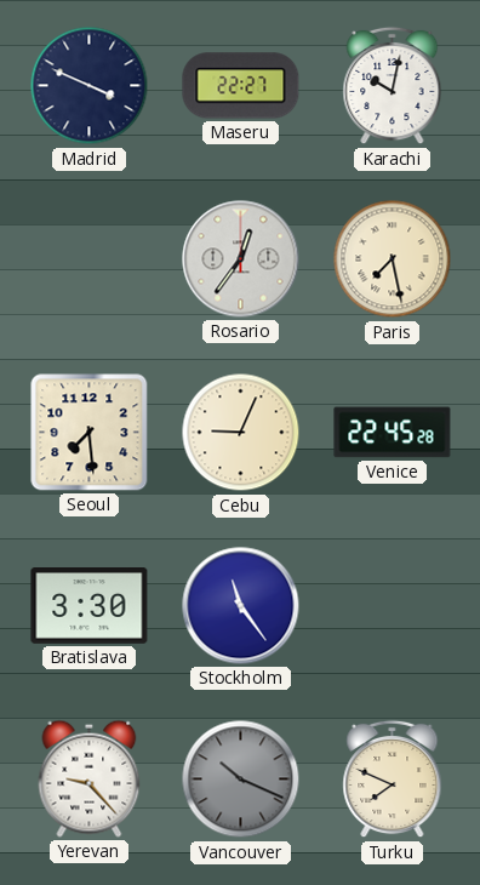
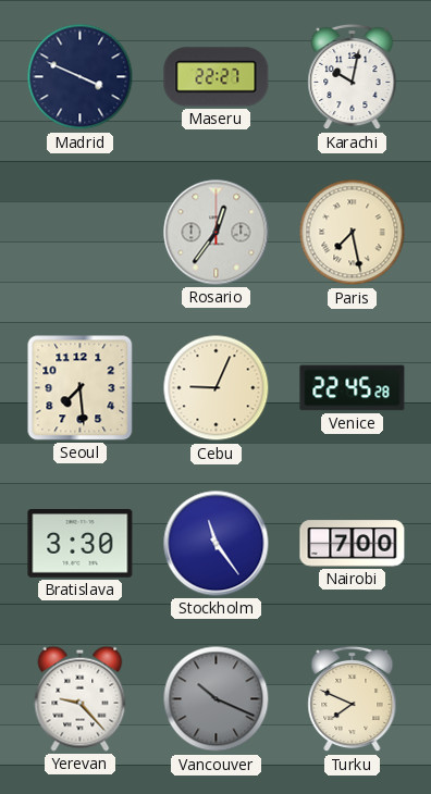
Nairobi: none -> 7:00
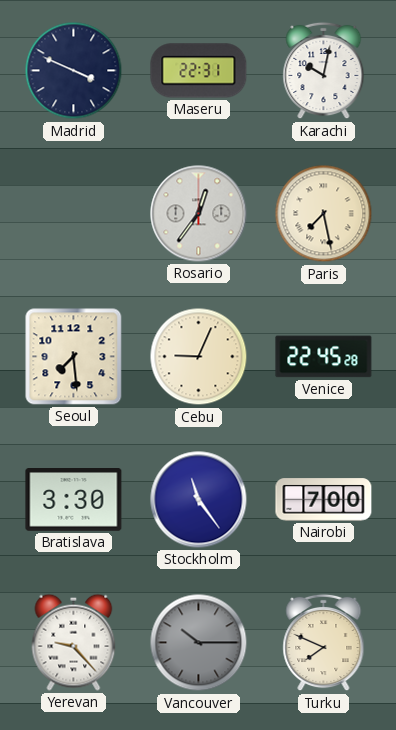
Maseru: 22:27 -> 22:31
Vancouver: 10:19 -> 10:15
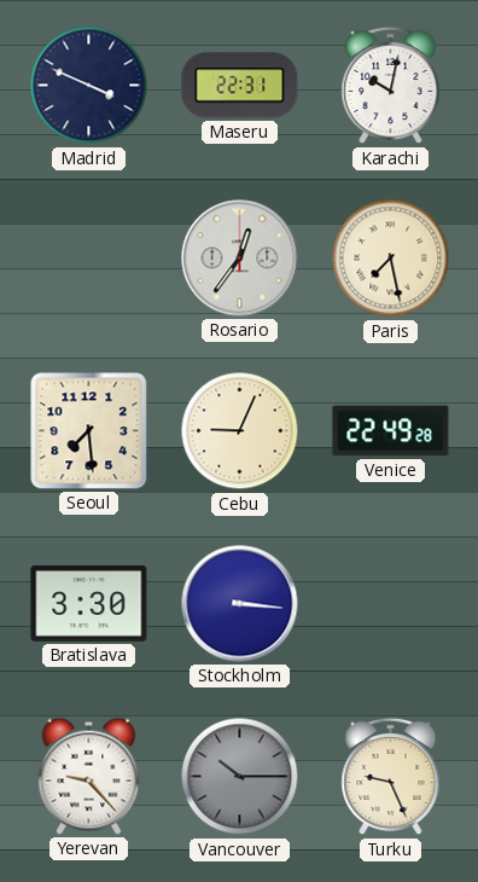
Venice: 22:45 -> 22:49
Stockholm: 11:24 -> 3:16
Nairobi: 7:00 -> none
Turku: 7:49 -> 9:26
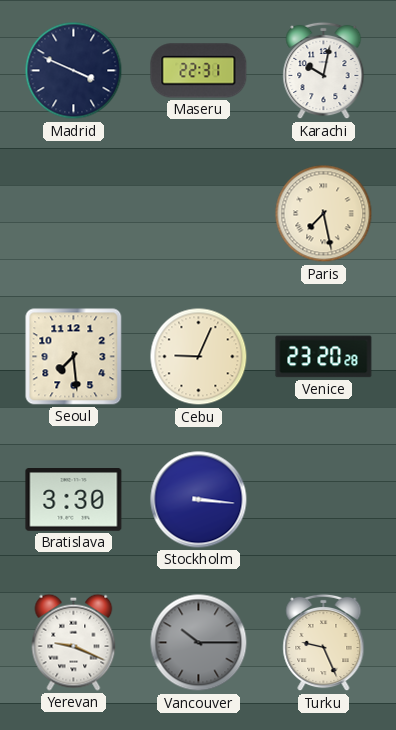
Rosario: 12:36 -> none
Venice: 22:49 -> 23:20
Yerevan: 9:23 -> 9:19
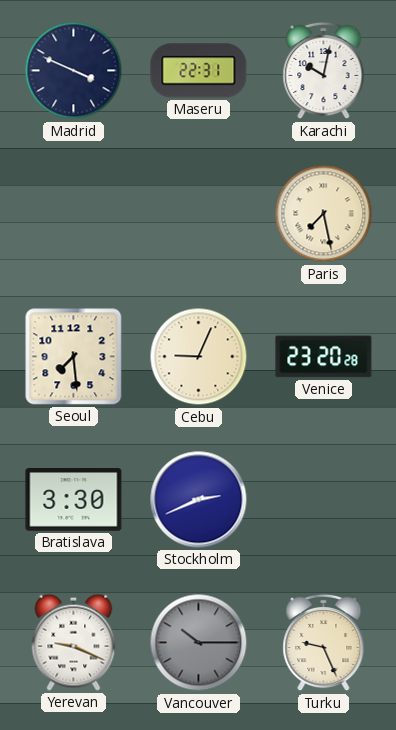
Stockholm: 3:16 -> 2:41
